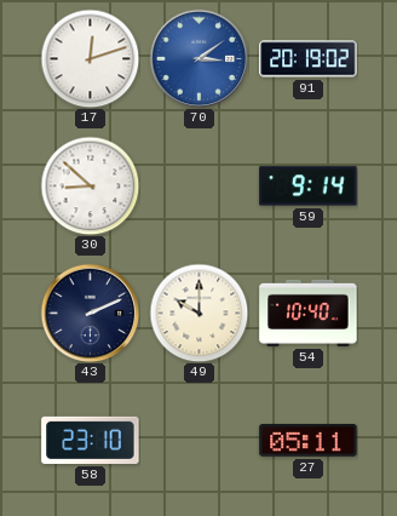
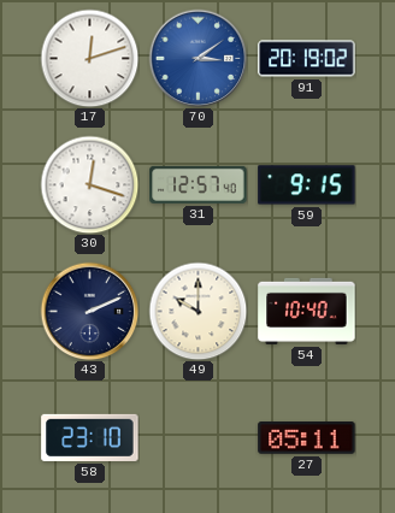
30: 8:52 -> 12:18
31: none -> 12:57
59: 9:14 -> 9:15
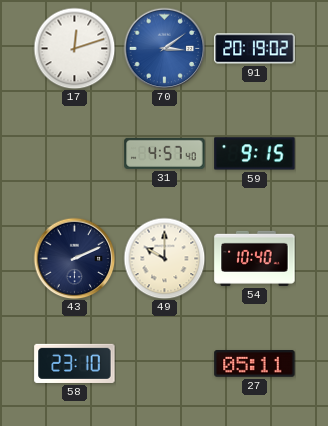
30: 12:18 -> none
31: 12:57 -> 4:57
